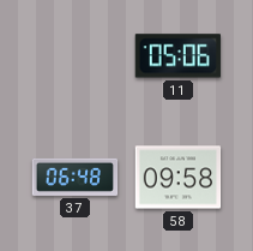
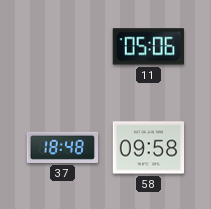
37: 06:48 -> 18:48
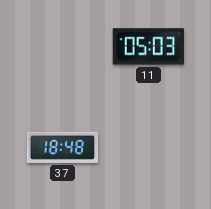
11: 05:06 -> 05:03
58: 09:58 -> none
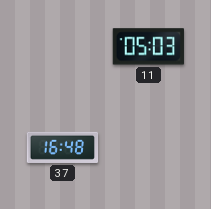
37: 18:48 -> 16:48
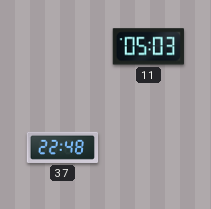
37: 16:48 -> 22:48
